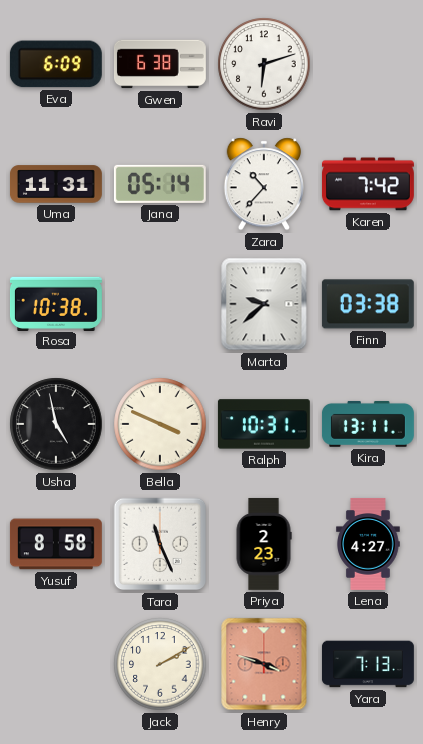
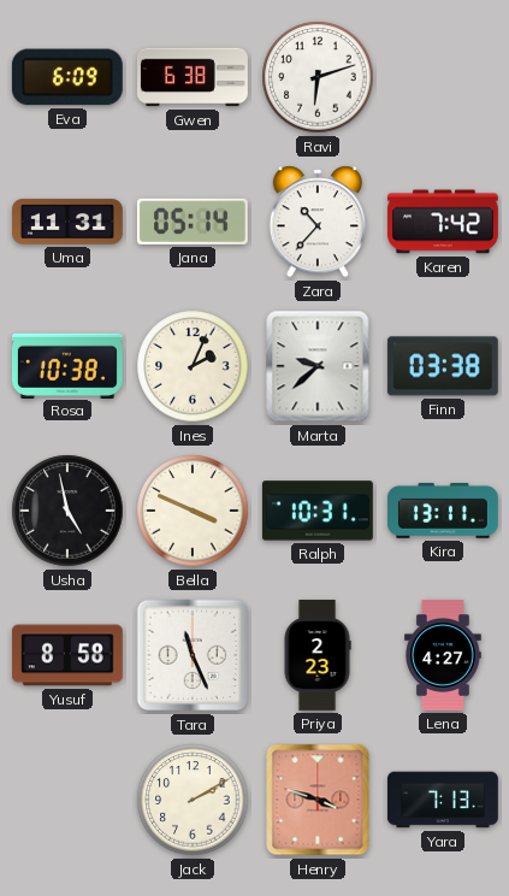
Ines: none -> 2:04
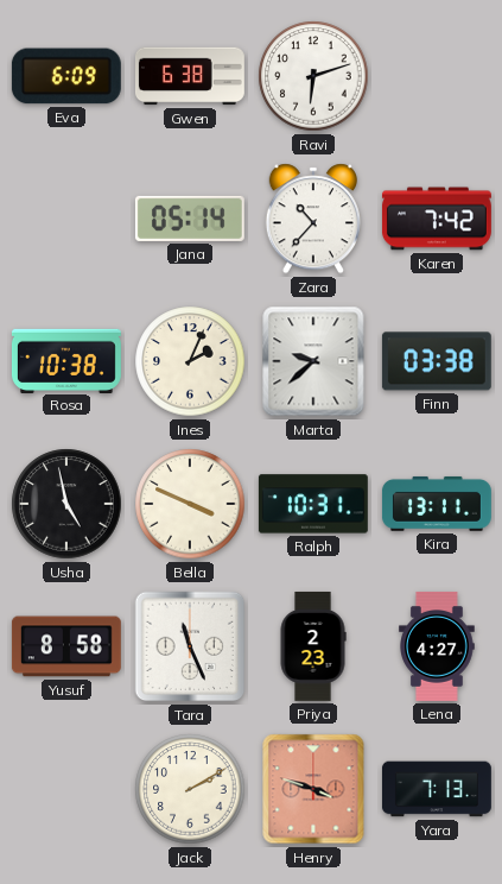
Uma: 11:31 -> none
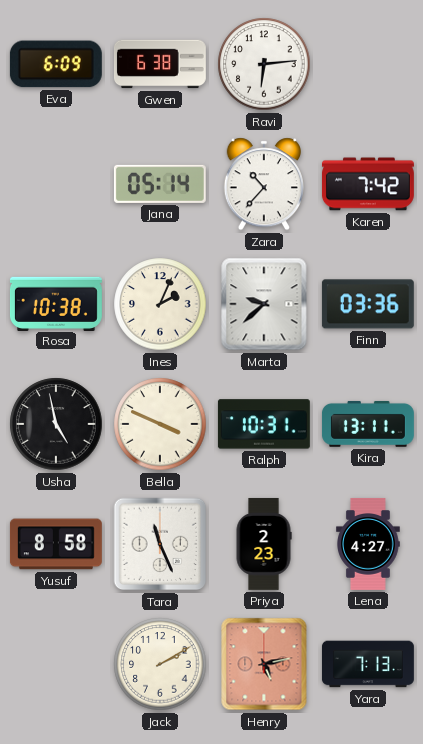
Ravi: 6:12 -> 6:14
Finn: 03:38 -> 03:36
Henry: 3:48 -> 5:13
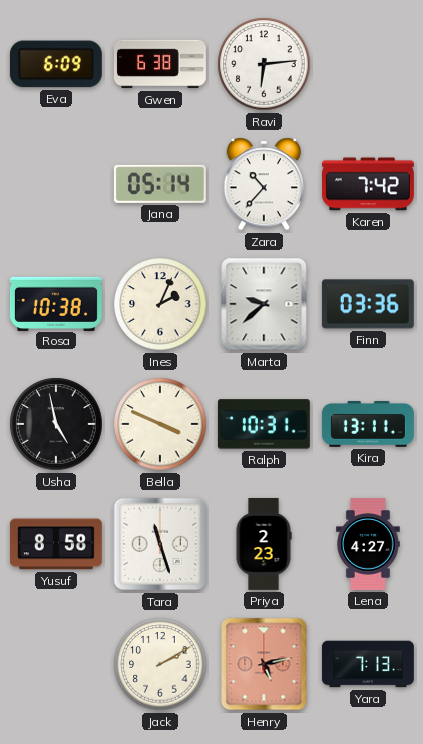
Tara: 11:26 -> 11:27
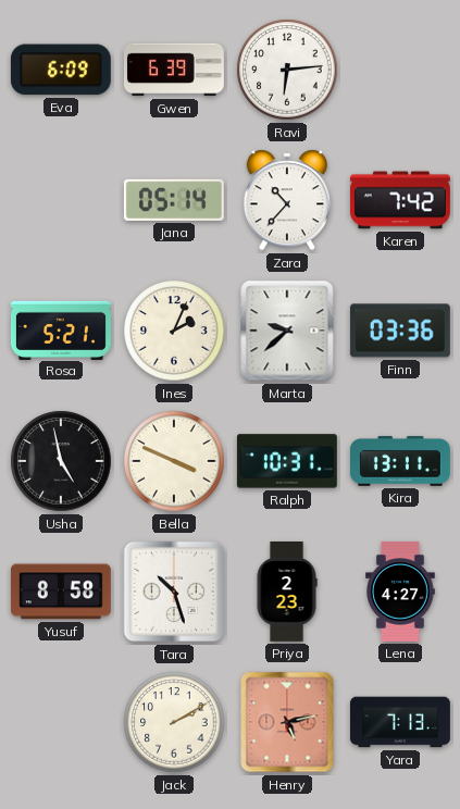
Gwen: 6:38 -> 6:39
Rosa: 10:38 -> 5:21
Tara: 11:27 -> 10:27
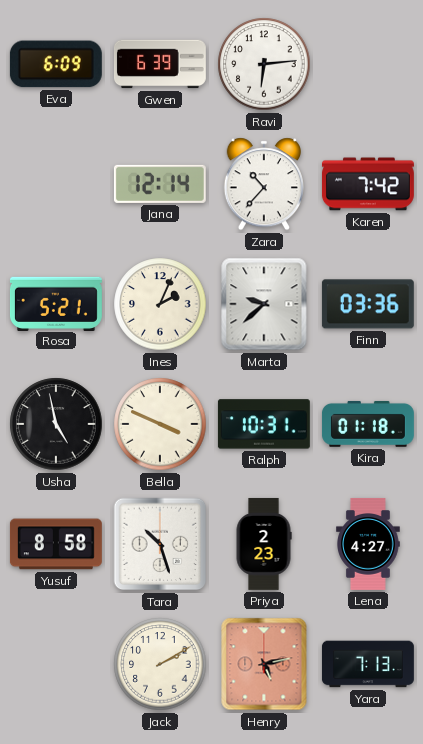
Jana: 05:14 -> 12:14
Kira: 13:11 -> 01:18
